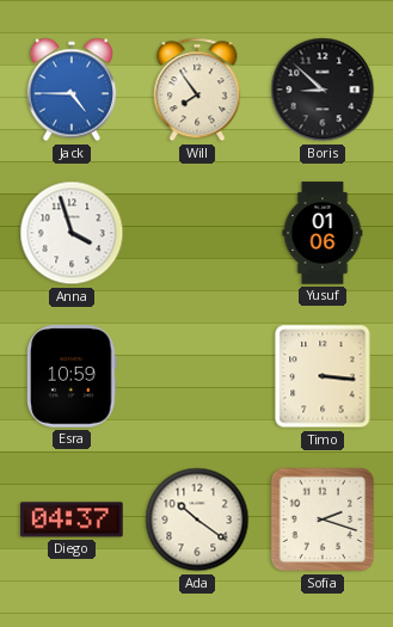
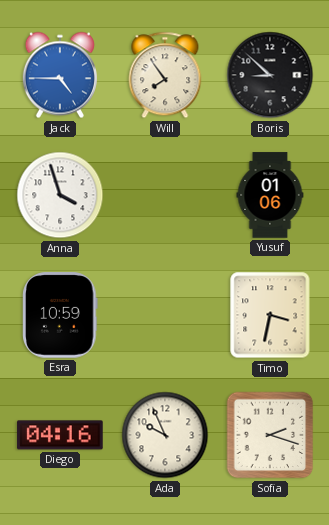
Timo: 3:16 -> 3:32
Diego: 04:37 -> 04:16
Ada: 10:21 -> 9:56
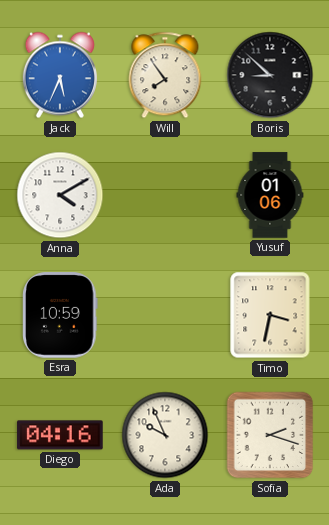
Jack: 4:45 -> 5:34
Anna: 3:57 -> 4:10
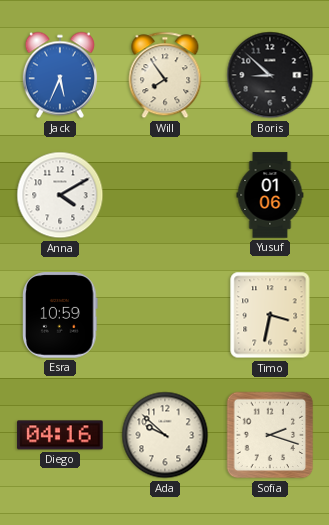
Ada: 9:56 -> 9:52
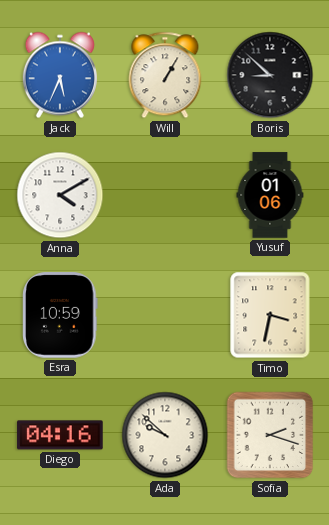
Will: 7:54 -> 1:05
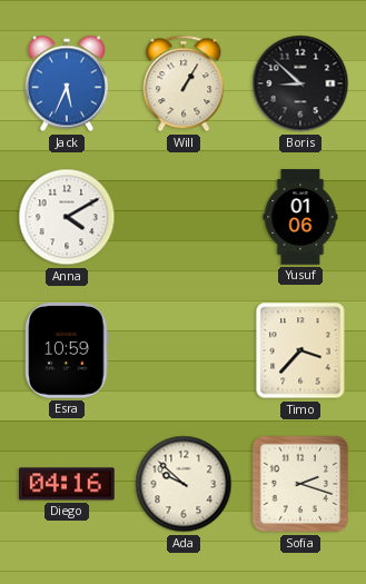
Timo: 3:32 -> 3:37
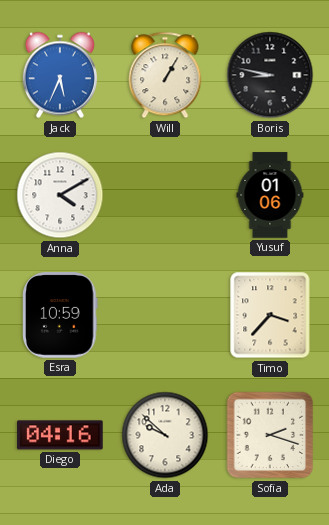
Boris: 8:52 -> 8:47
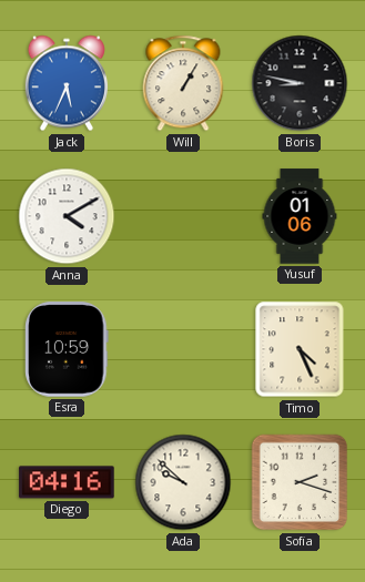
Timo: 3:37 -> 4:26
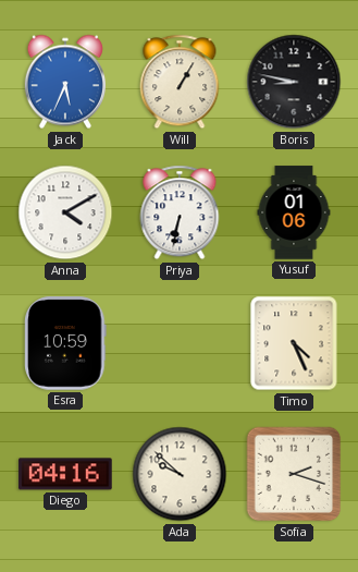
Priya: none -> 6:32
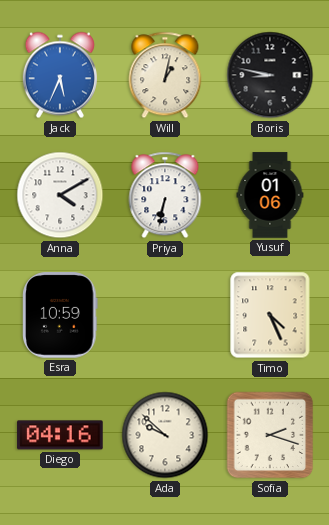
Will: 1:05 -> 1:02
